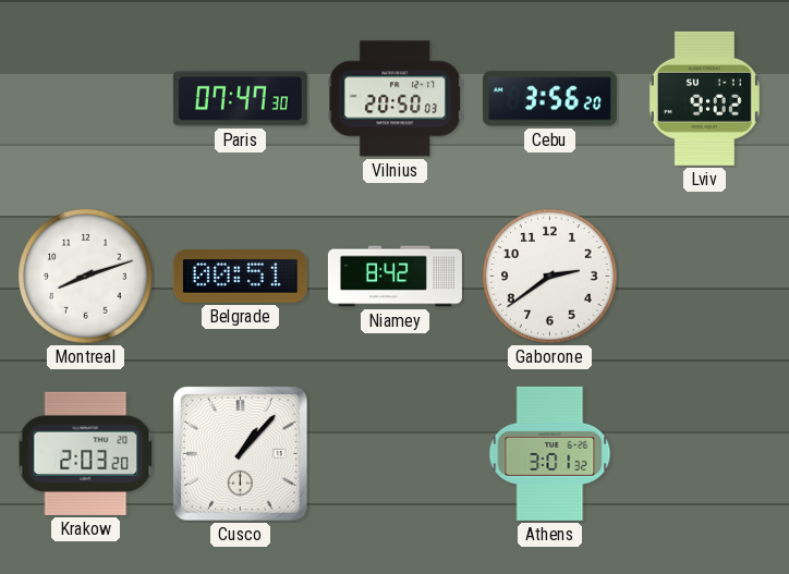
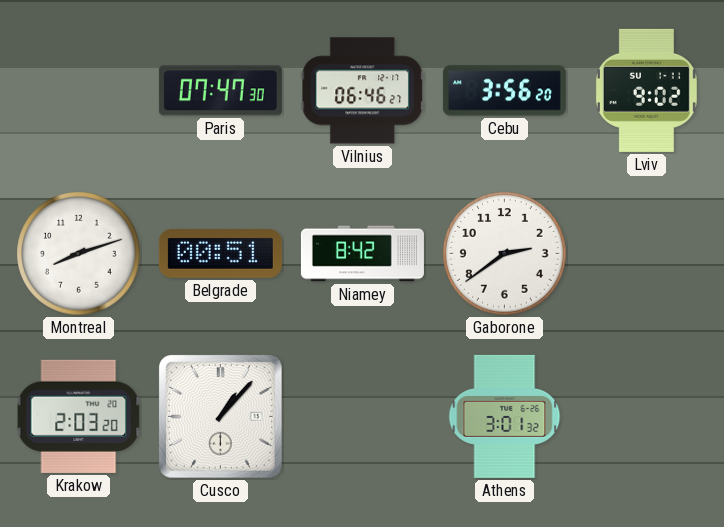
Vilnius: 20:50 -> 06:46
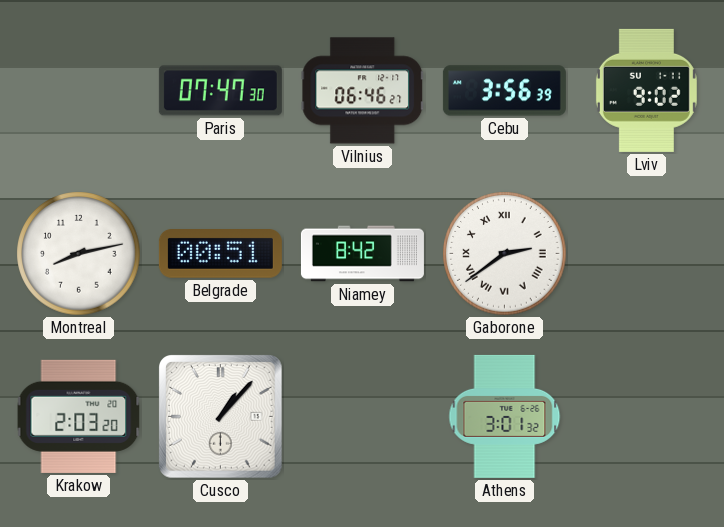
Cebu: 3:56:20 -> 3:56:39
Montreal: 8:12 -> 8:13
Gaborone numerals: Arabic -> Roman
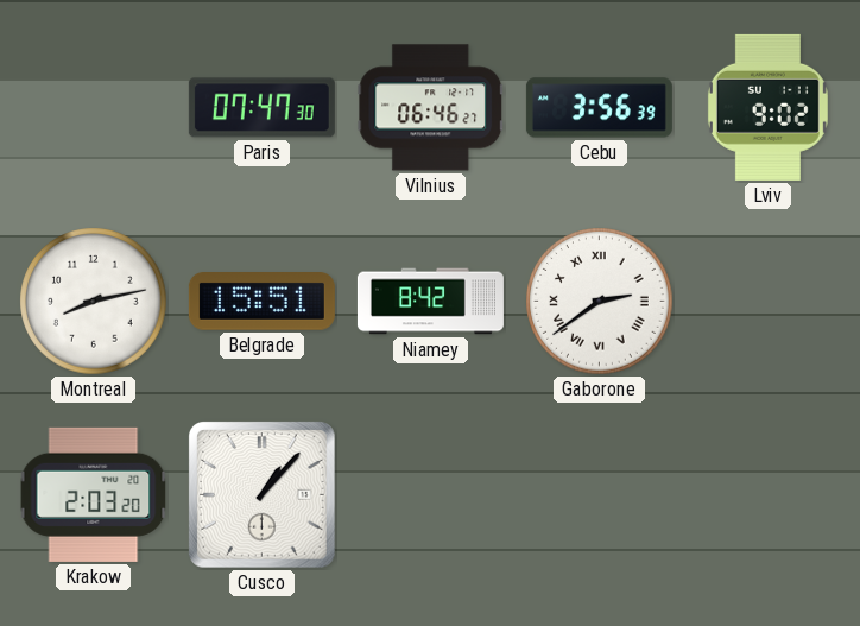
Belgrade: 00:51 -> 15:51
Athens: 3:01 -> none
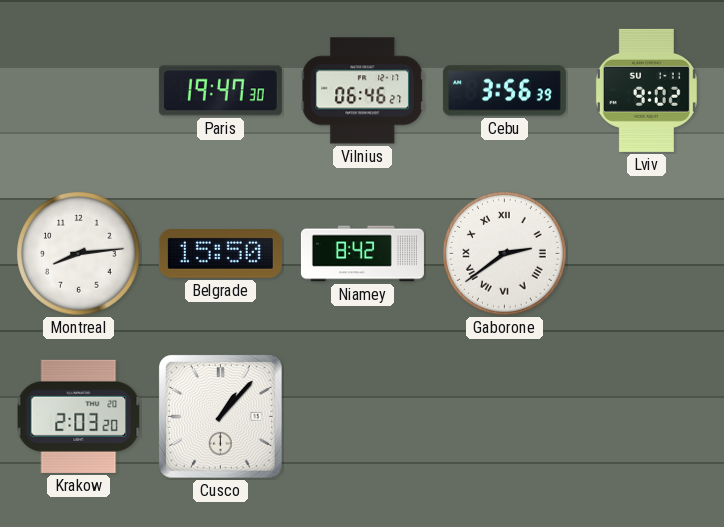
Paris: 07:47 -> 19:47
Montreal: 8:13 -> 8:14
Belgrade: 15:51 -> 15:50
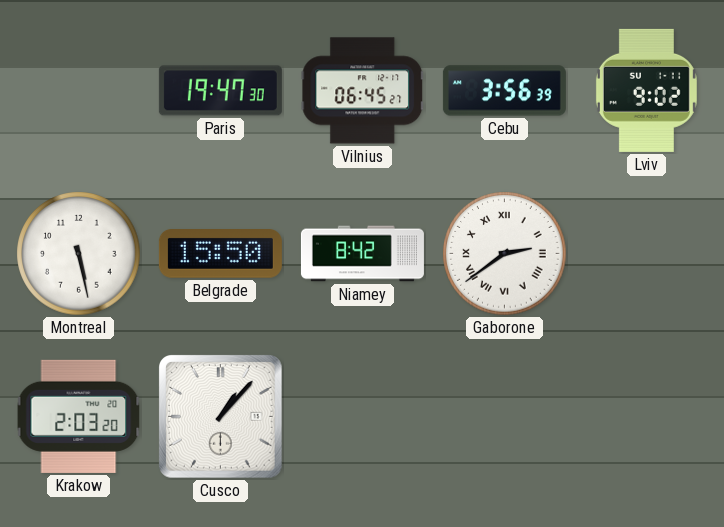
Vilnius: 06:46 -> 06:45
Montreal: 8:14 -> 5:28
